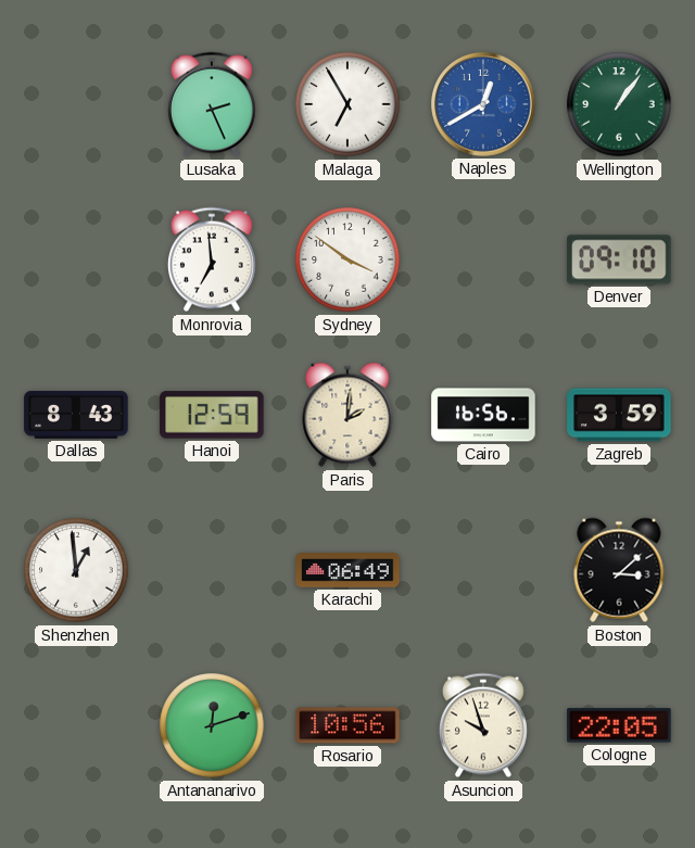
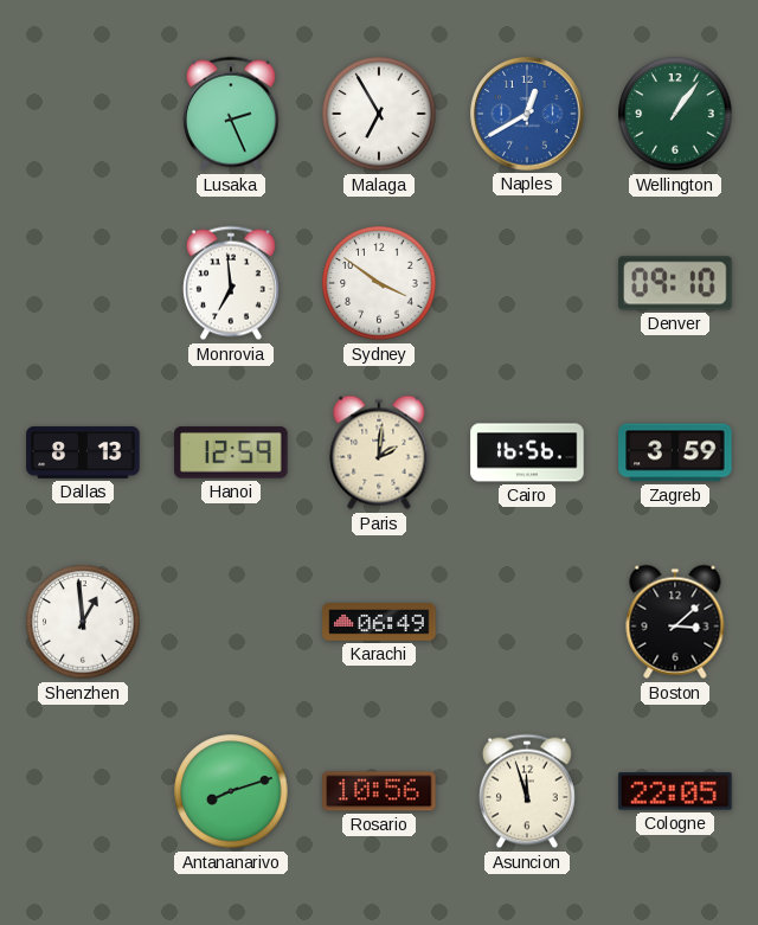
Dallas: 8:43 -> 8:13
Antananarivo: 12:12 -> 8:12
Asuncion: 9:57 -> 11:57
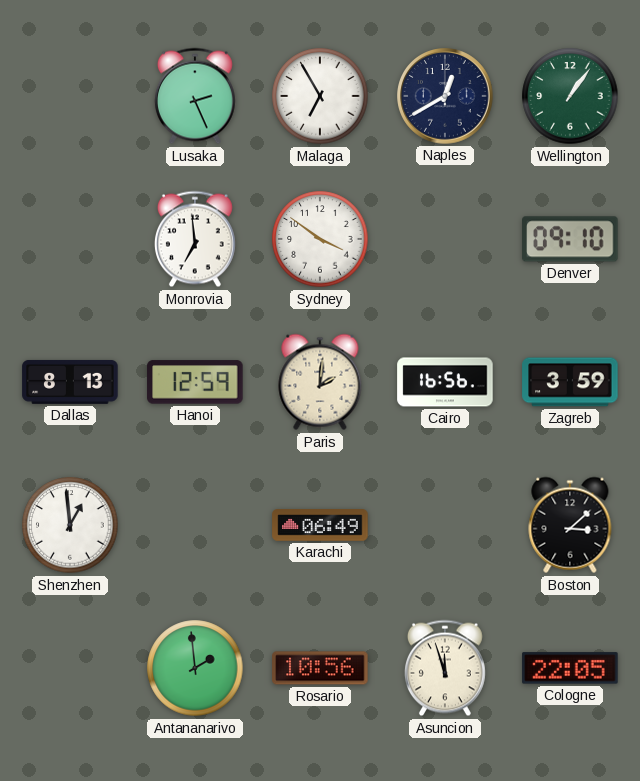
Naples dial: blue -> navy
Antananarivo: 8:12 -> 1:59
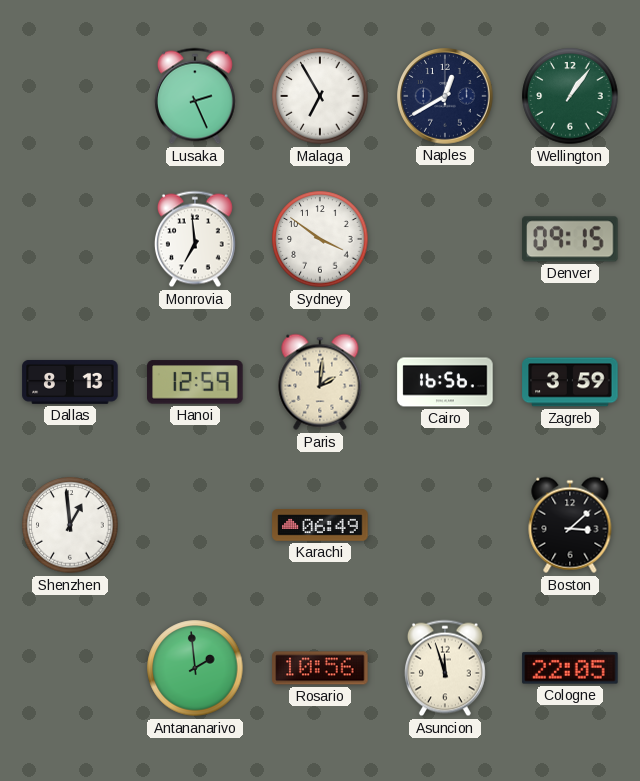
Denver: 09:10 -> 09:15
